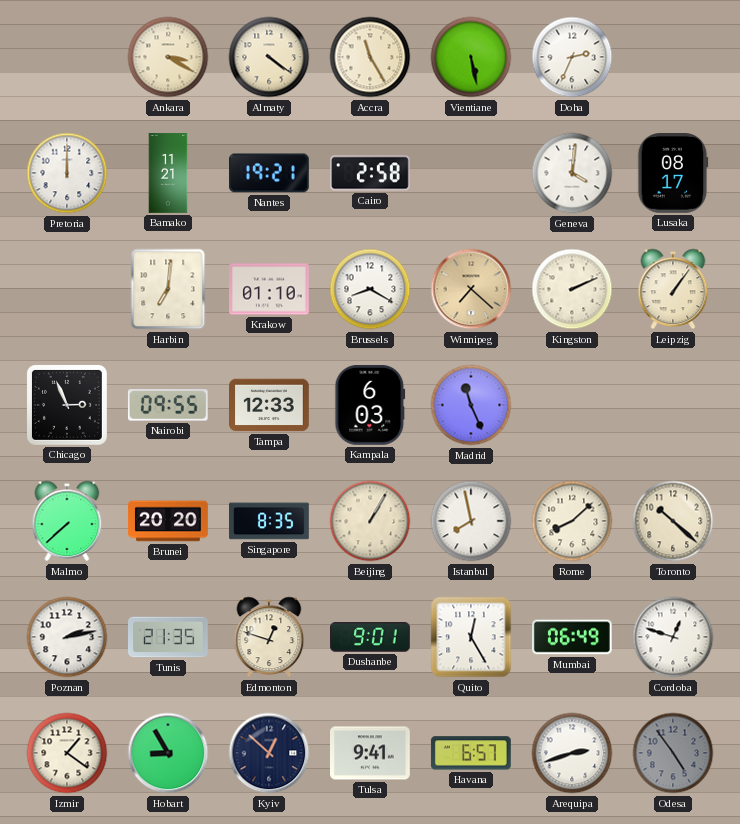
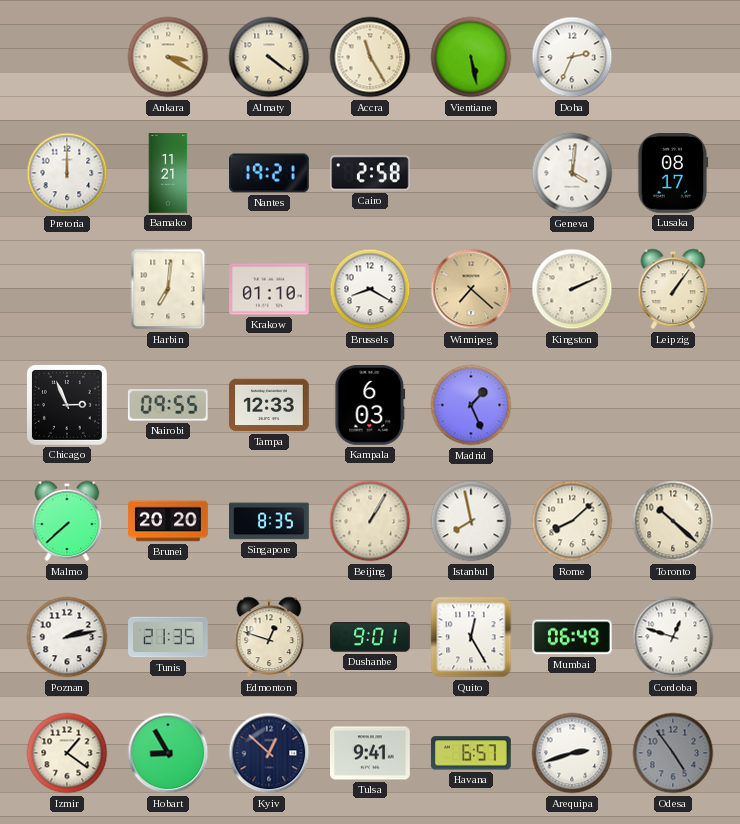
Madrid: 11:26 -> 1:26
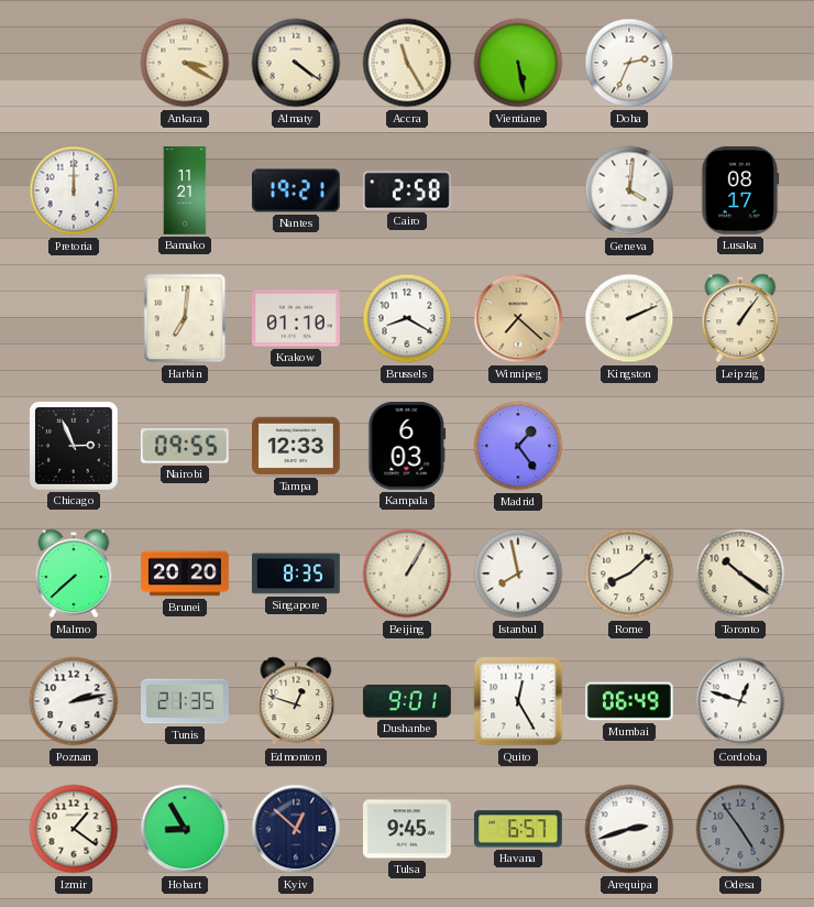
Madrid: 1:26 -> 1:24
Toronto: 10:22 -> 10:21
Tulsa: 9:41 -> 9:45
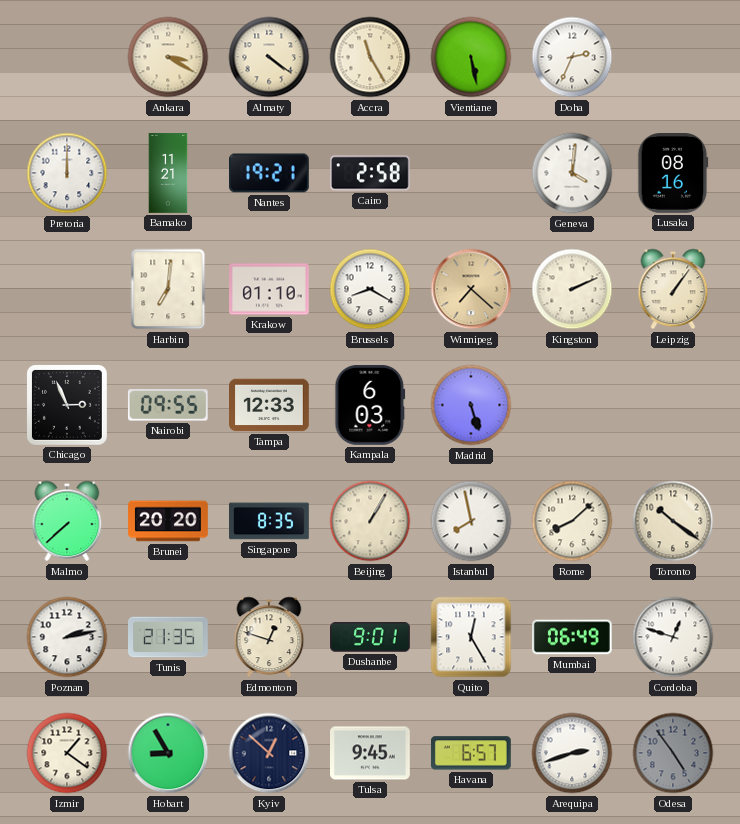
Lusaka: 08:17 -> 08:16
Madrid: 1:24 -> 5:27
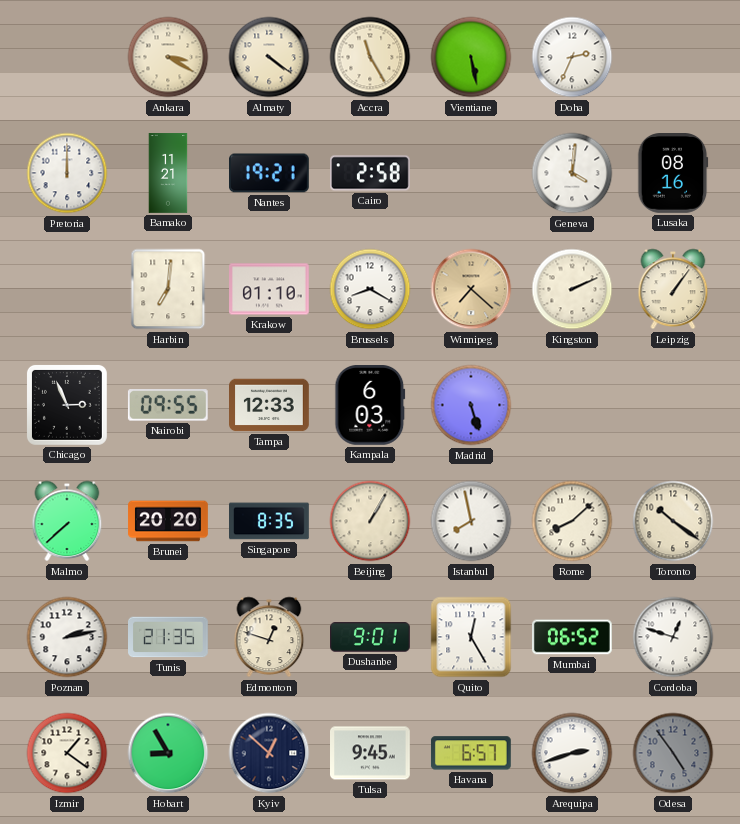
Mumbai: 06:49 -> 06:52
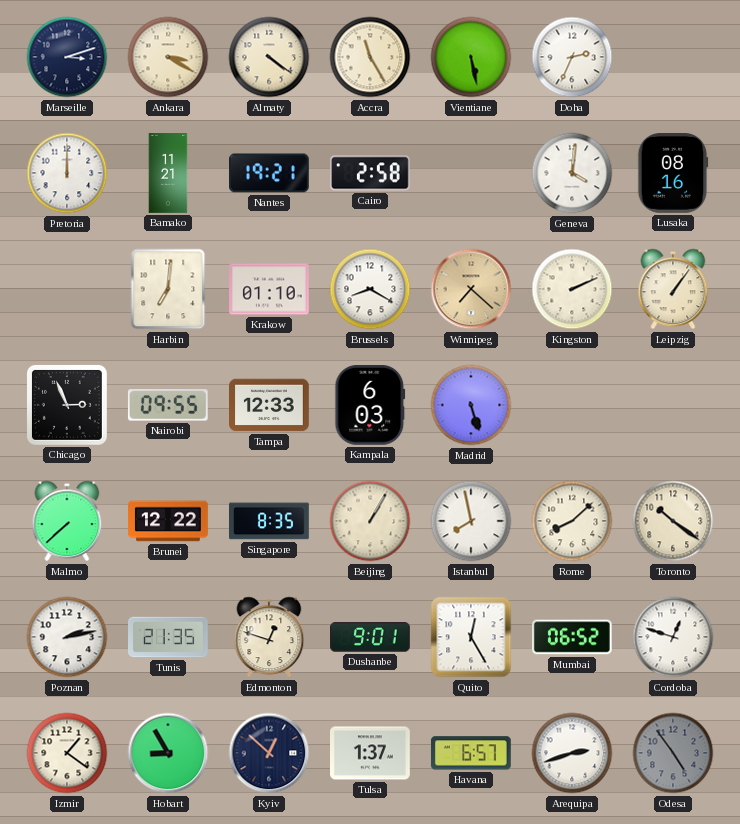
Marseille: none -> 3:12
Brunei: 20:20 -> 12:22
Tulsa: 9:45 -> 1:37
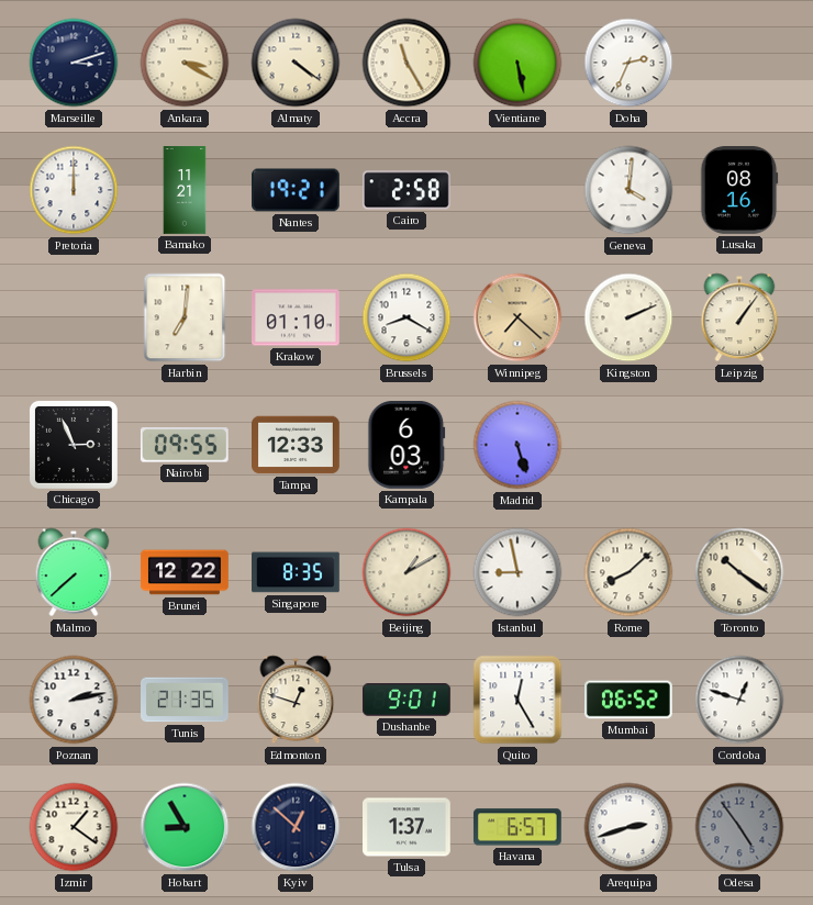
Beijing: 1:05 -> 1:10
Istanbul: 7:58 -> 8:58
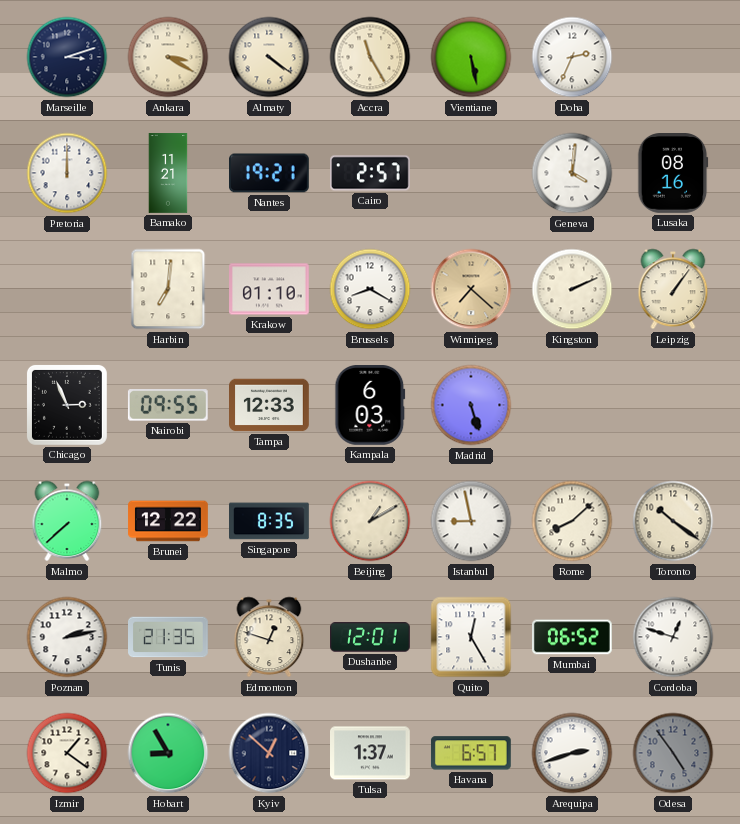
Cairo: 2:58 -> 2:57
Dushanbe: 9:01 -> 12:01
